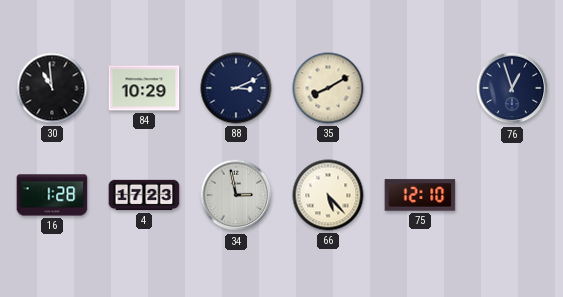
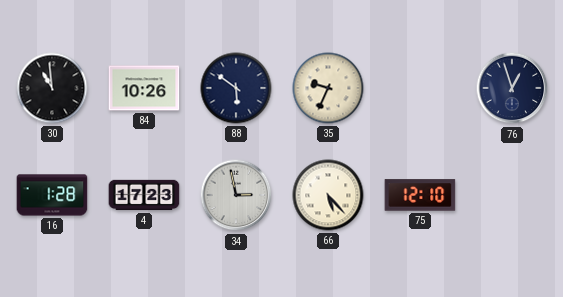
84: 10:29 -> 10:26
88: 3:11 -> 5:51
35: 8:10 -> 9:34
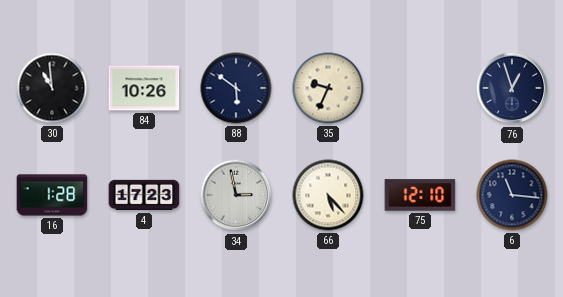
6: none -> 11:16
